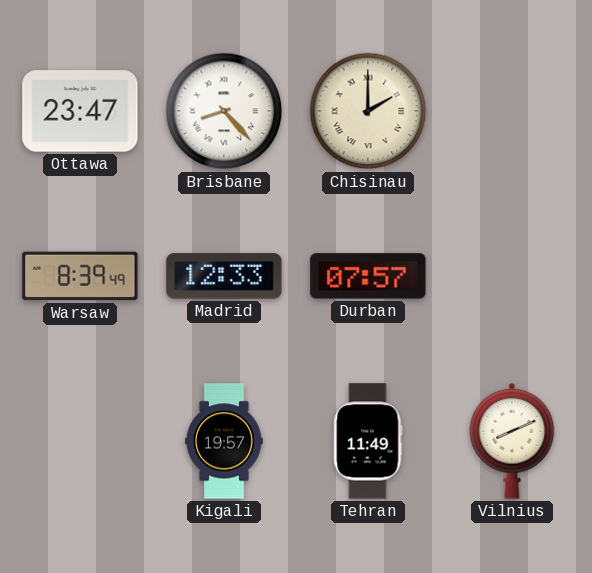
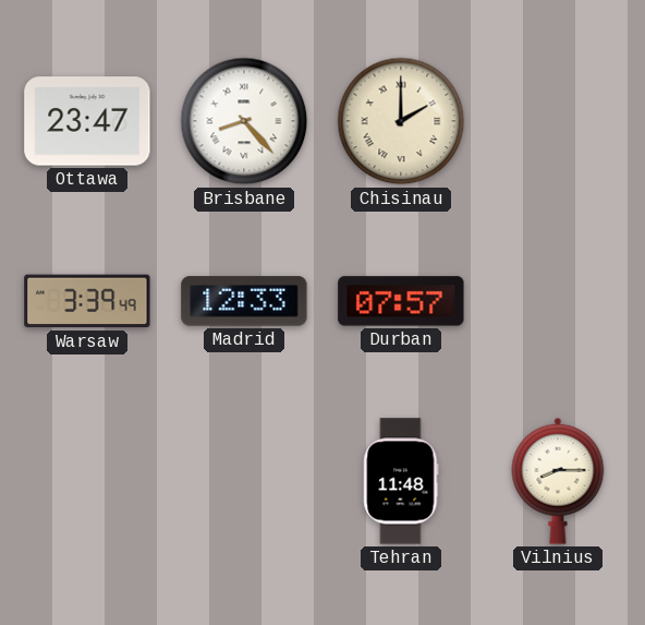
Warsaw: 8:39 -> 3:39
Kigali: 19:57 -> none
Tehran: 11:49 -> 11:48
Vilnius: 8:11 -> 8:15
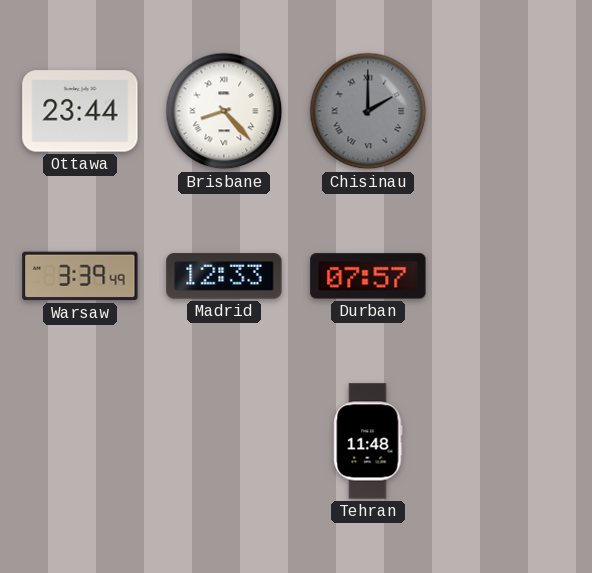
Ottawa: 23:47 -> 23:44
Chisinau dial: cream -> grey
Vilnius: 8:15 -> none
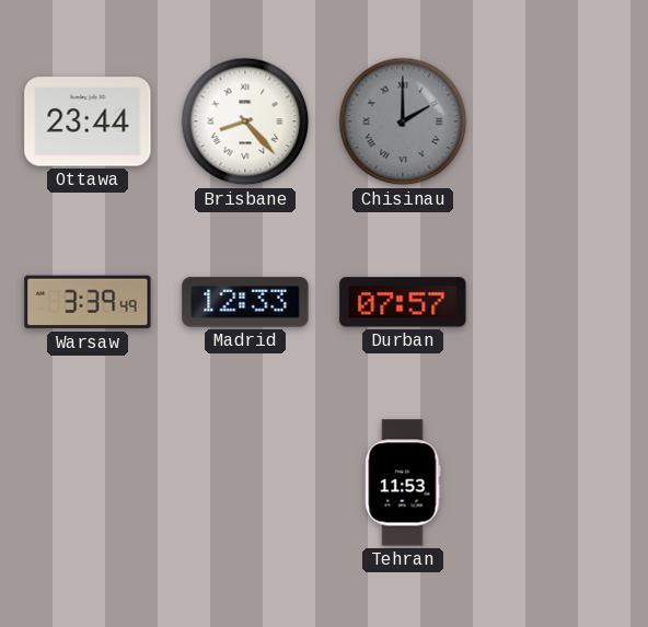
Tehran: 11:48 -> 11:53
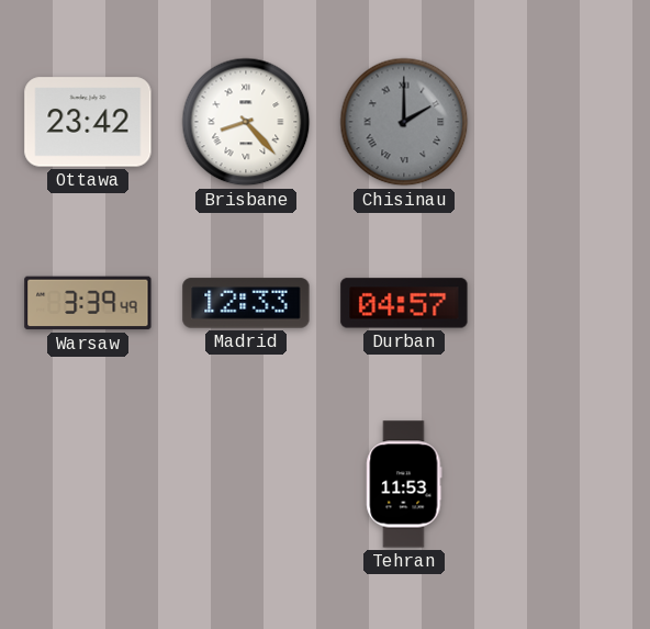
Ottawa: 23:44 -> 23:42
Durban: 07:57 -> 04:57
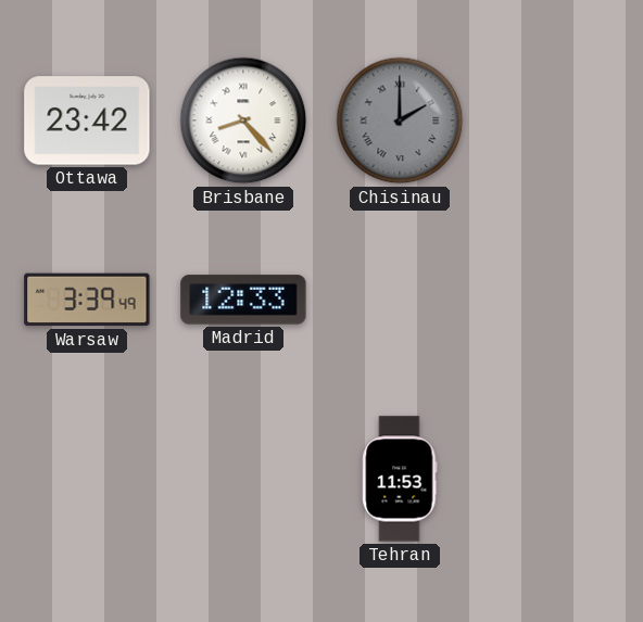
Durban: 04:57 -> none
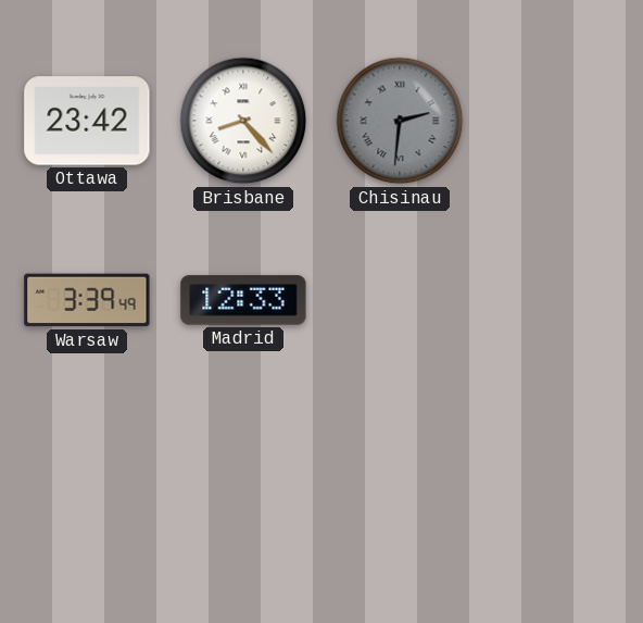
Chisinau: 2:00 -> 2:31
Tehran: 11:53 -> none
